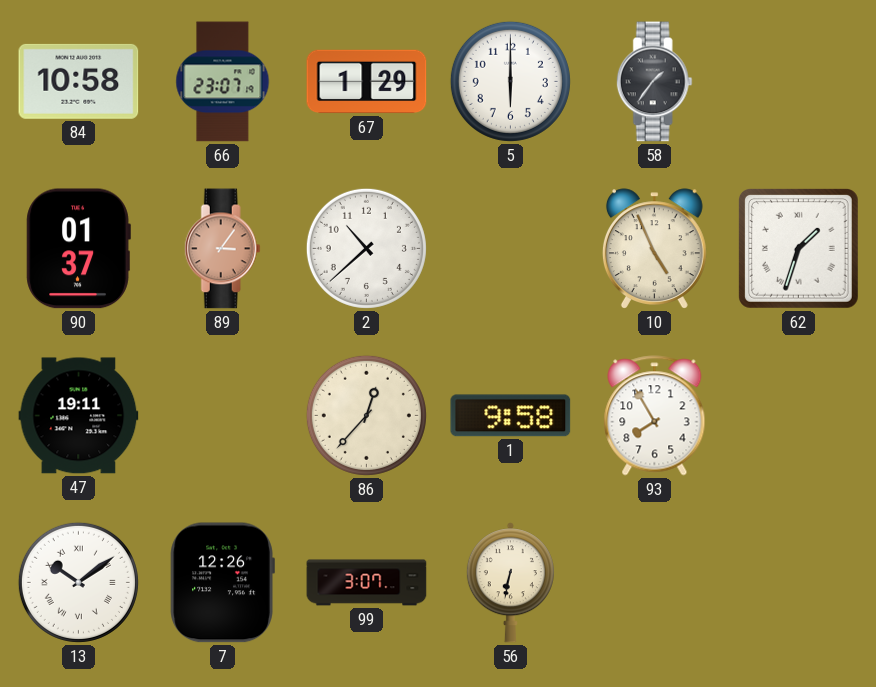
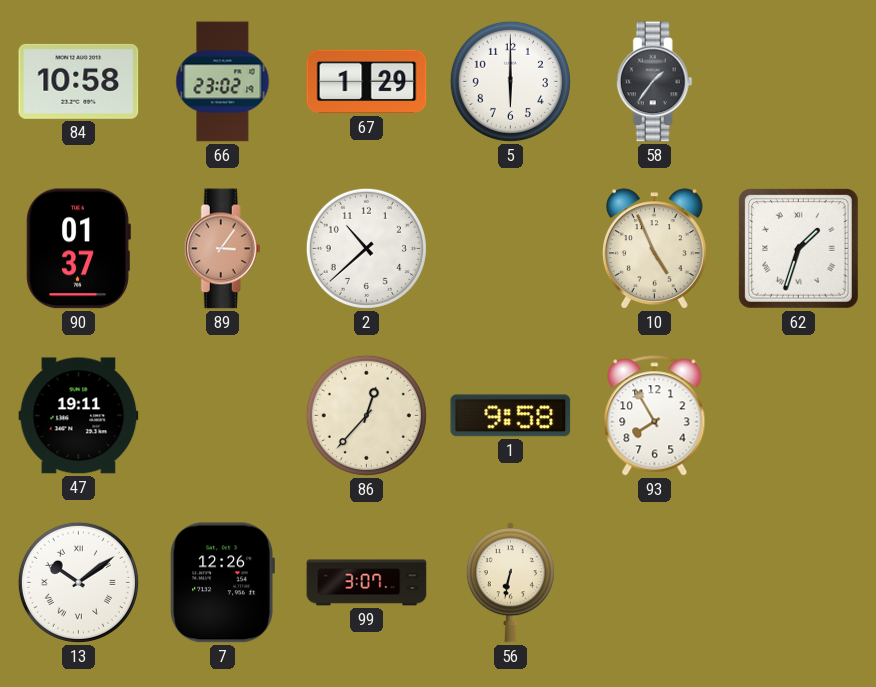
66: 23:07 -> 23:02
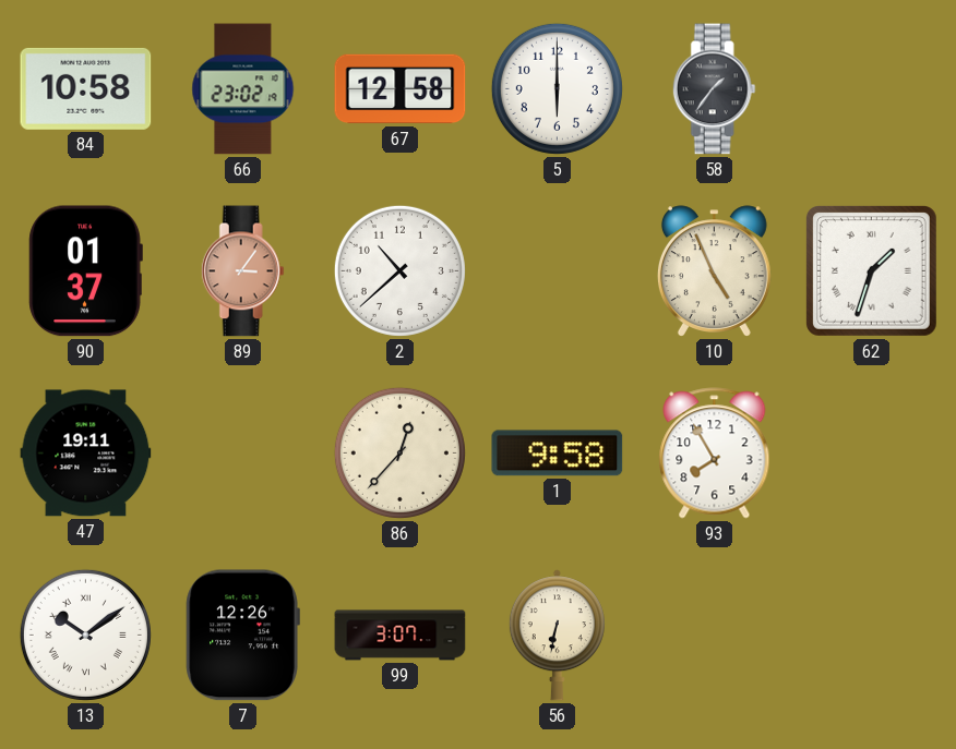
67: 1:29 -> 12:58
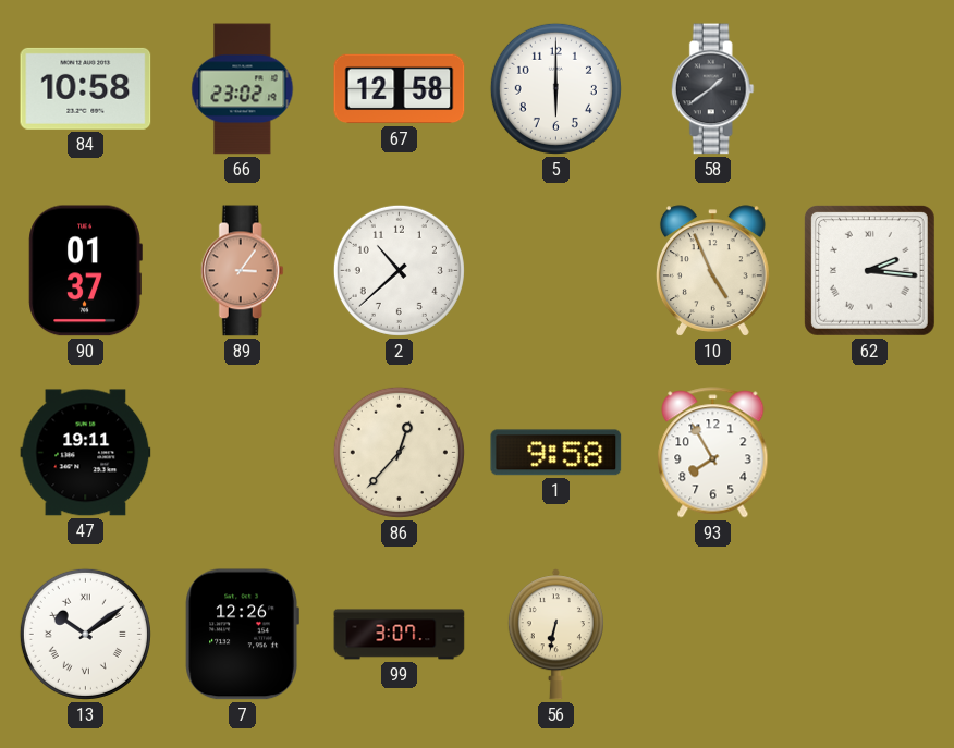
58: 1:36 -> 1:39
62: 1:33 -> 2:16
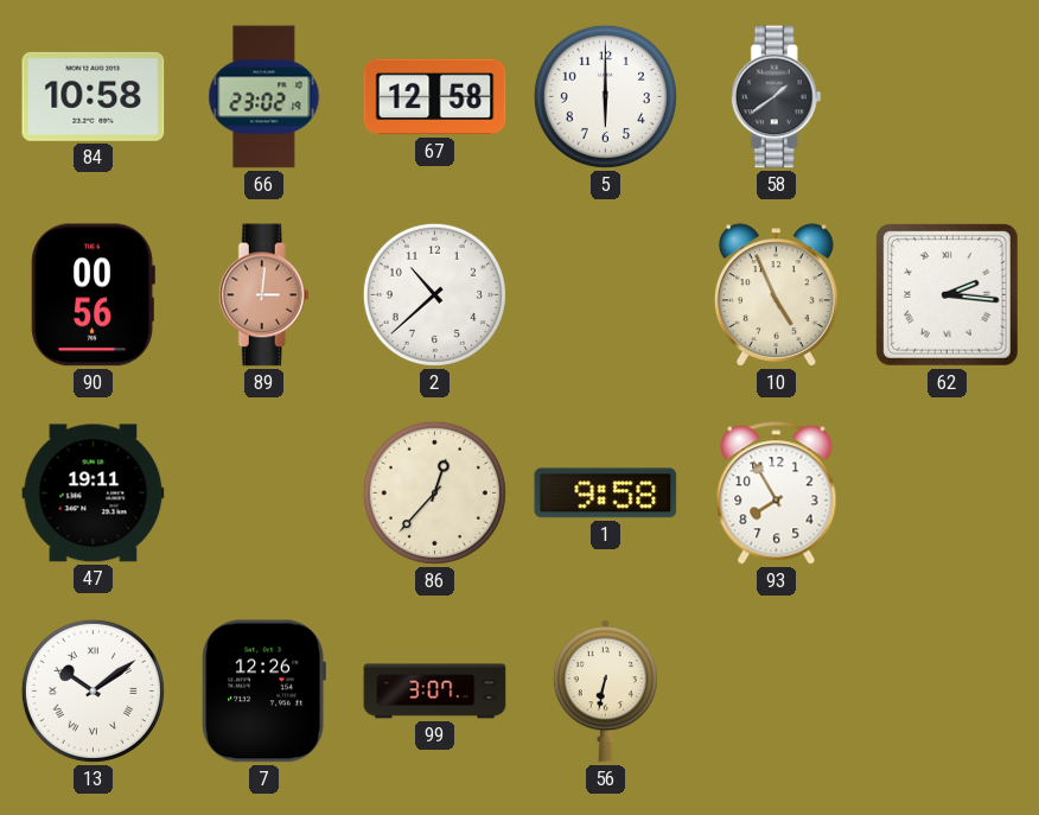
90: 01:37 -> 00:56
89: 3:06 -> 3:01
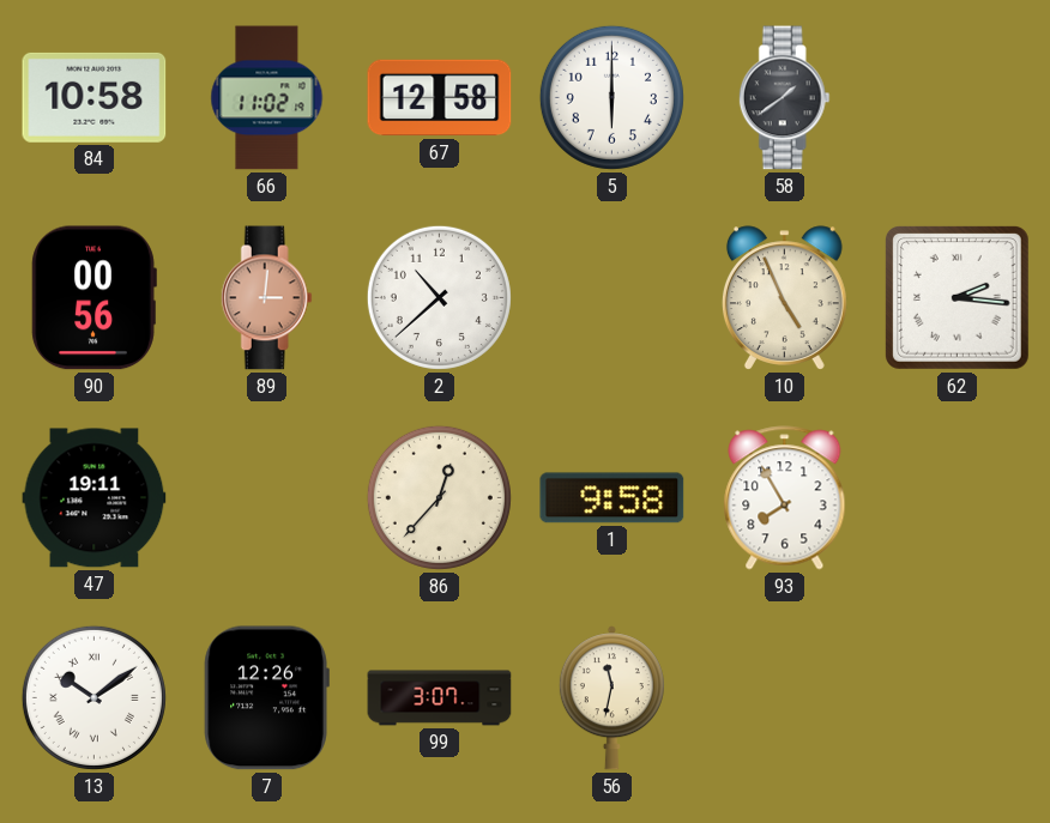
66: 23:02 -> 11:02
56: 6:32 -> 11:32
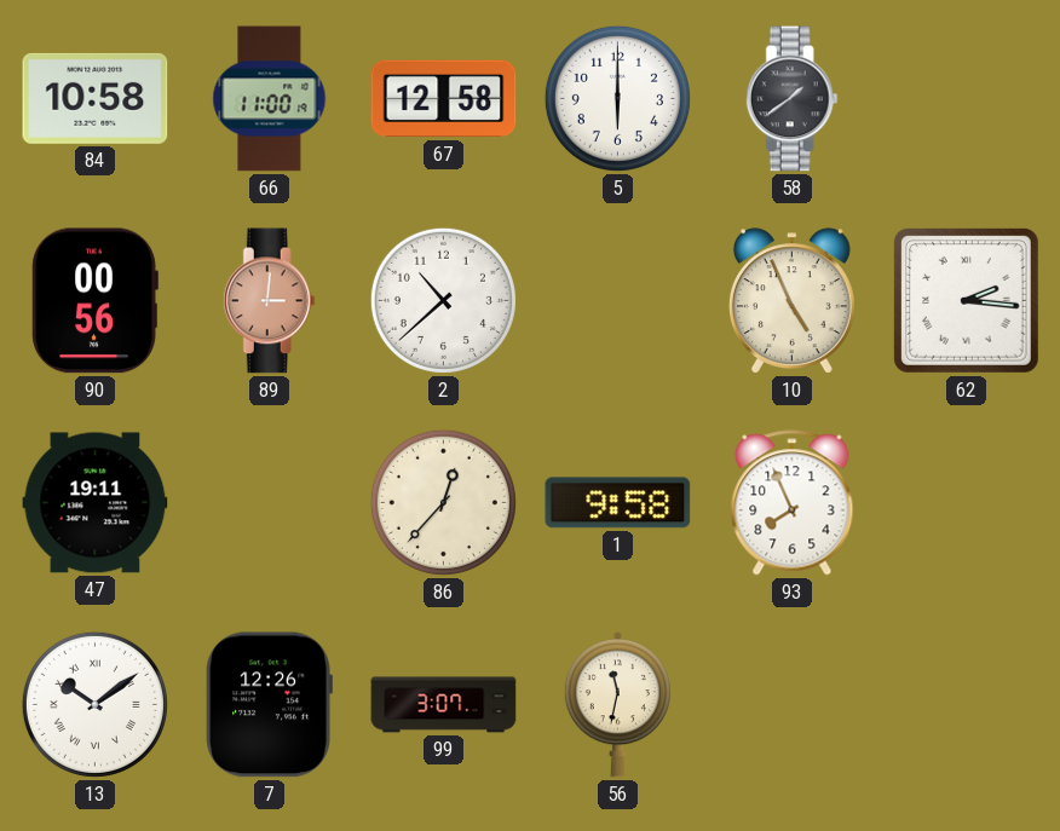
66: 11:02 -> 11:00
93: 7:55 -> 7:56
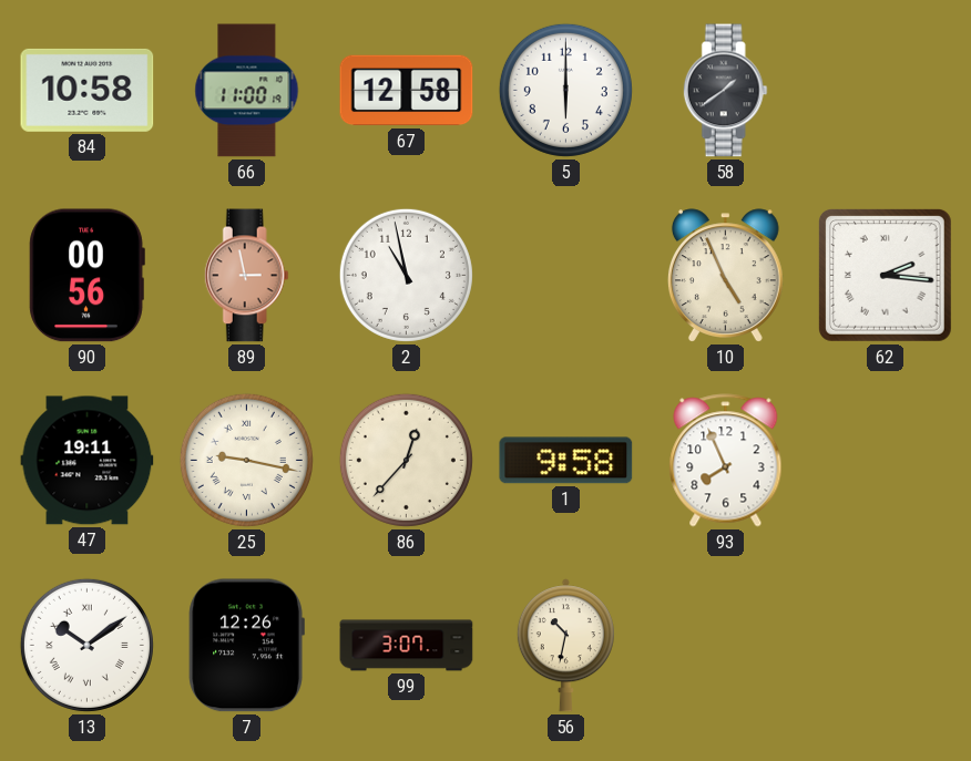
89: 3:01 -> 2:58
2: 10:38 -> 10:58
25: none -> 9:17
56: 11:32 -> 10:32
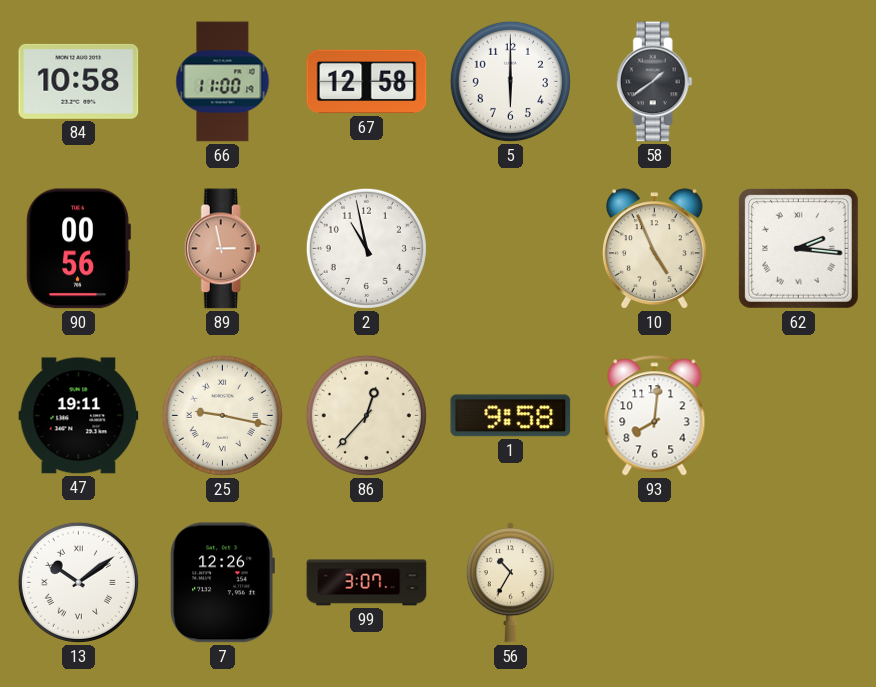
93: 7:56 -> 8:01
56: 10:32 -> 10:35
